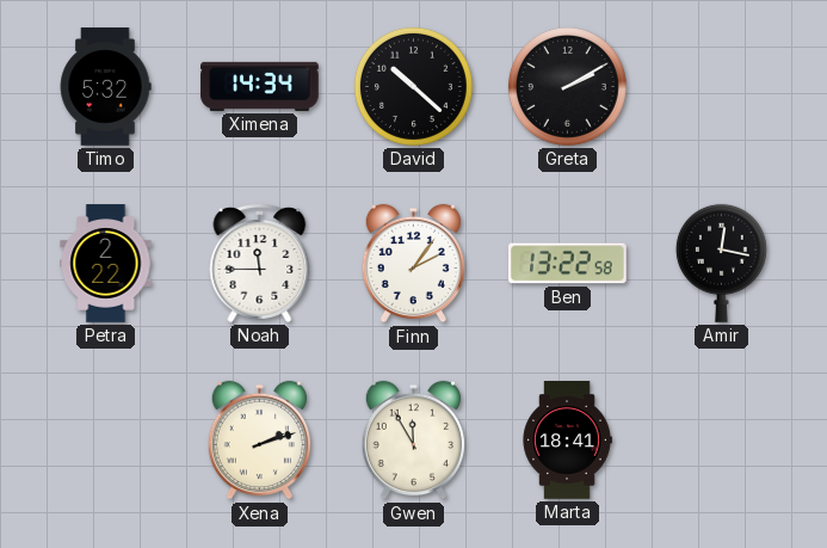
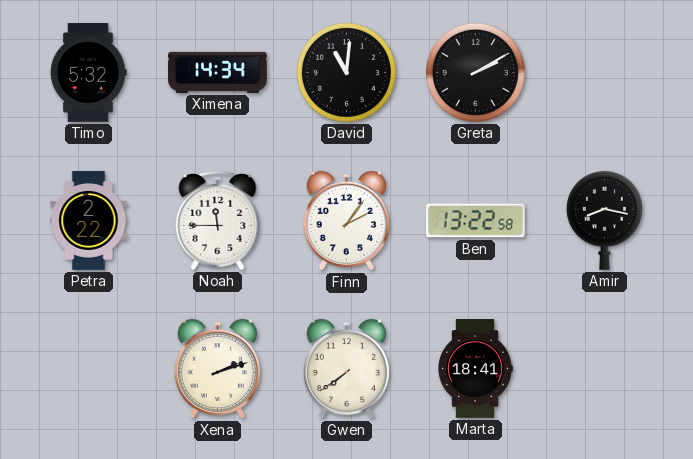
David: 10:22 -> 11:01
Amir: 12:17 -> 8:17
Gwen: 11:55 -> 7:39
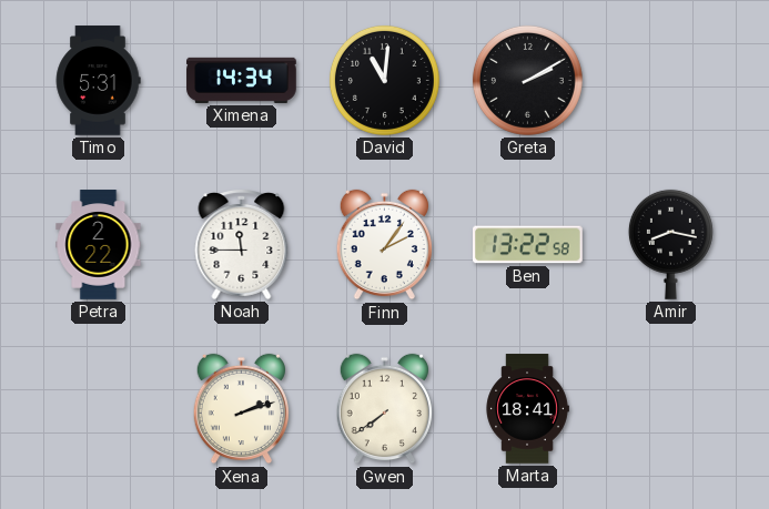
Timo: 5:32 -> 5:31
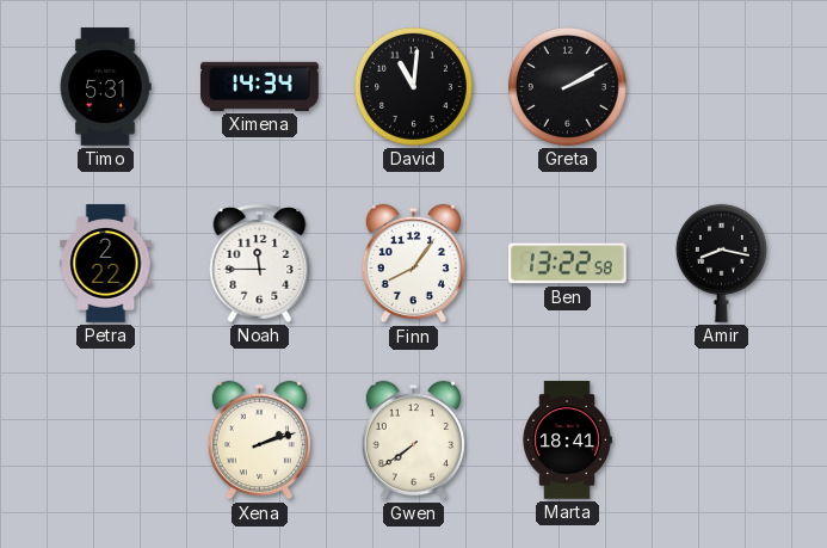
Finn: 2:06 -> 8:06
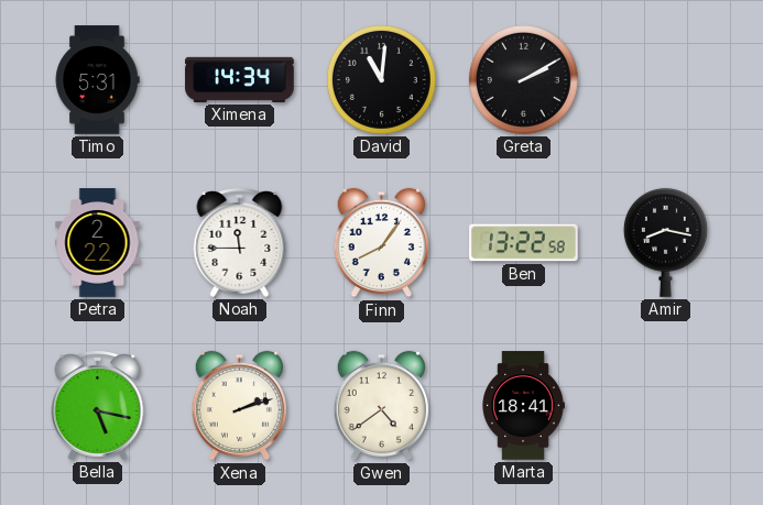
Bella: none -> 5:17
Gwen: 7:39 -> 4:39
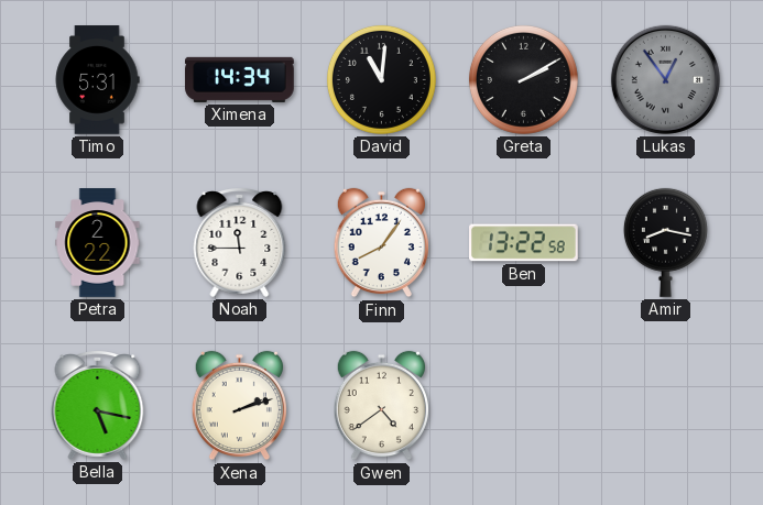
Lukas: none -> 12:54
Marta: 18:41 -> none
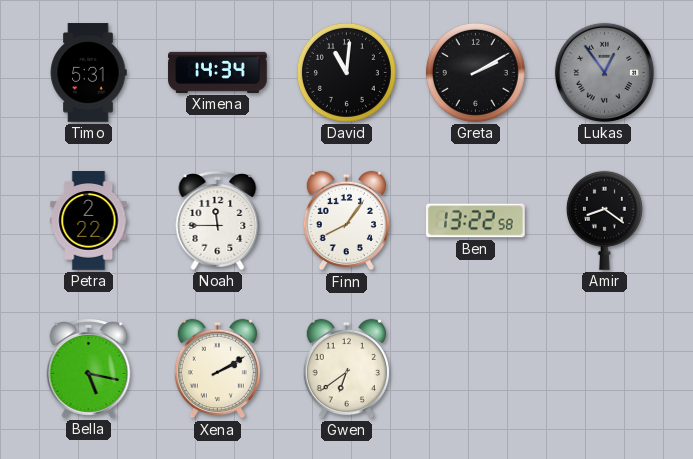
Amir: 8:17 -> 8:21
Xena: 2:12 -> 2:10
Gwen: 4:39 -> 6:39
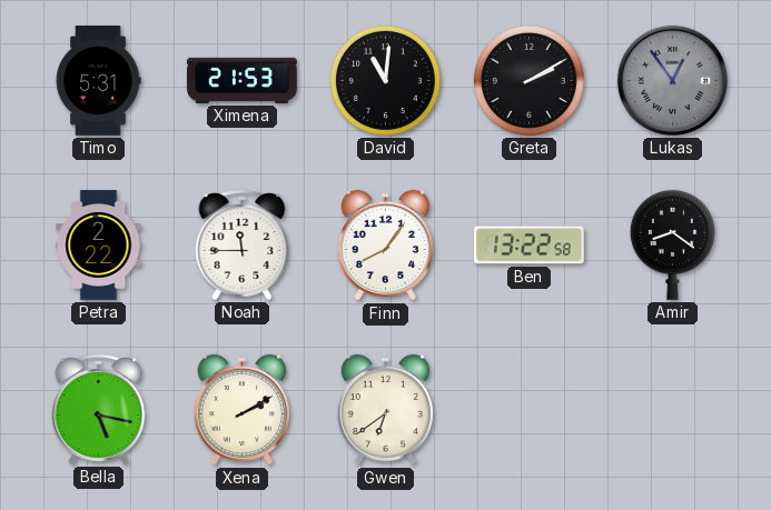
Ximena: 14:34 -> 21:53
